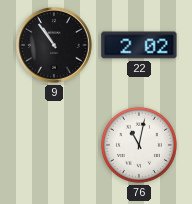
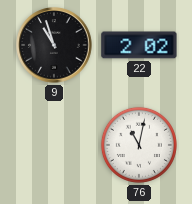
9: 10:54 -> 10:57
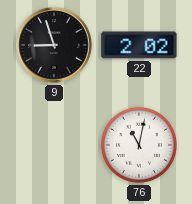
9: 10:57 -> 8:57
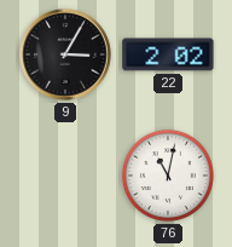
9: 8:57 -> 3:05
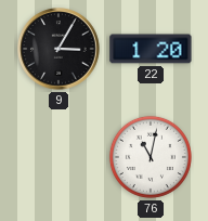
22: 2:02 -> 1:20
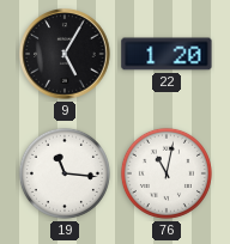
9: 3:05 -> 5:05
19: none -> 11:16
